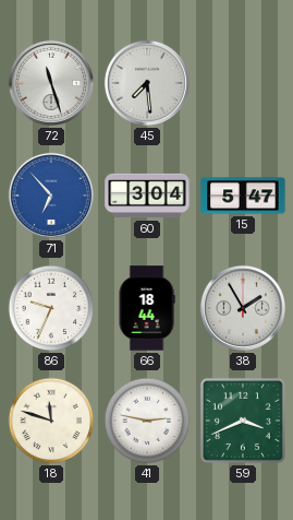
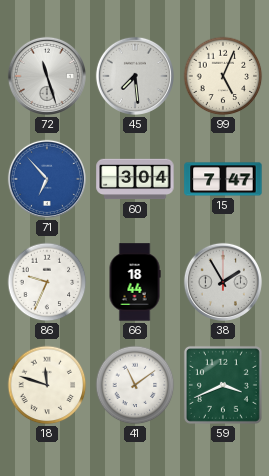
99: none -> 5:04
15: 5:47 -> 7:47
41: 2:47 -> 11:09
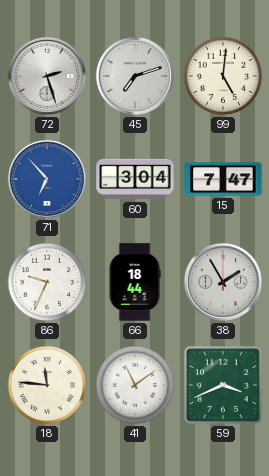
72: 11:27 -> 2:27
45: 7:29 -> 7:12
99: 5:04 -> 5:01
18: 11:48 -> 11:46
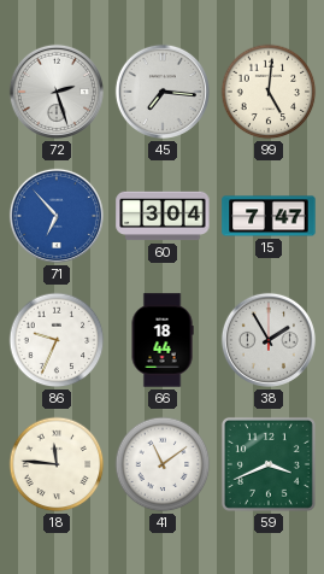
45: 7:12 -> 7:16
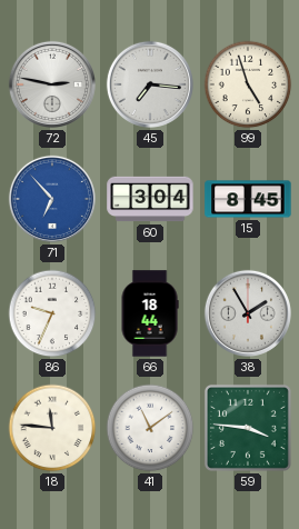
72: 2:27 -> 2:47
99: 5:01 -> 4:57
15: 7:47 -> 8:45
59: 3:41 -> 3:46
